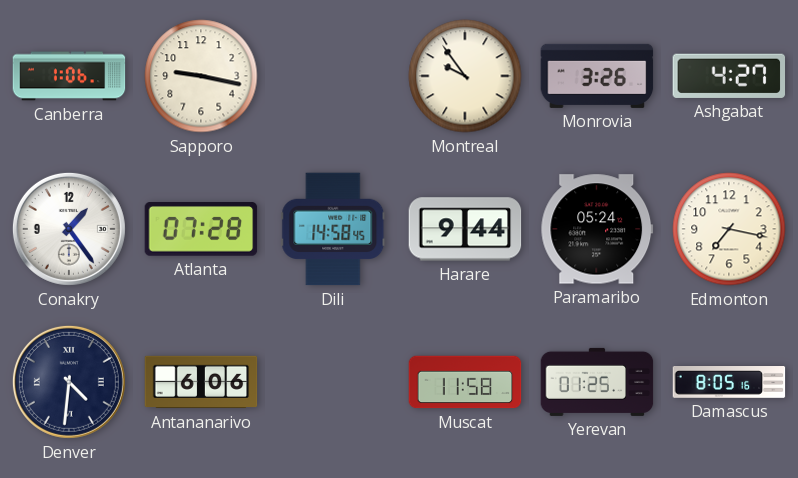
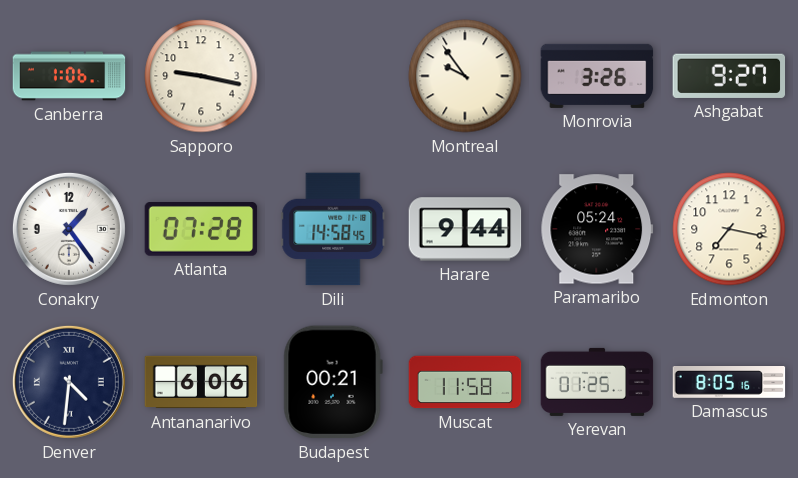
Ashgabat: 4:27 -> 9:27
Budapest: none -> 00:21
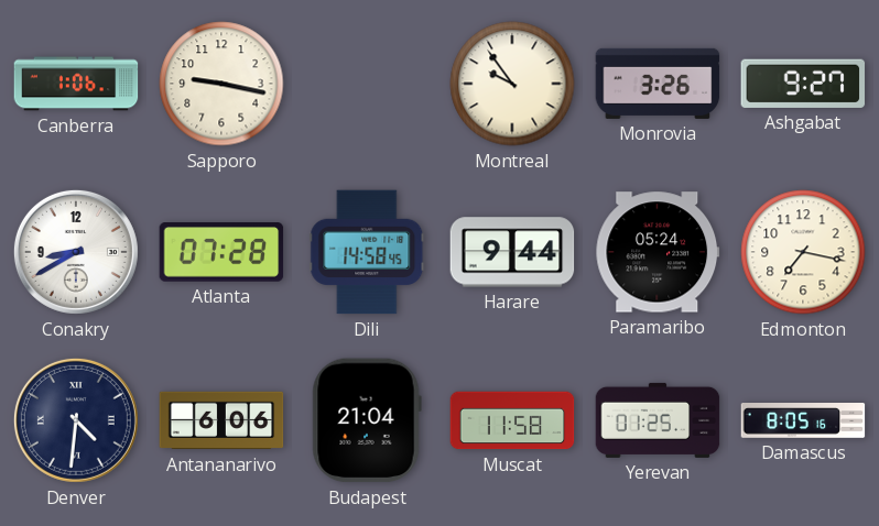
Conakry: 1:24 -> 8:40
Budapest: 00:21 -> 21:04
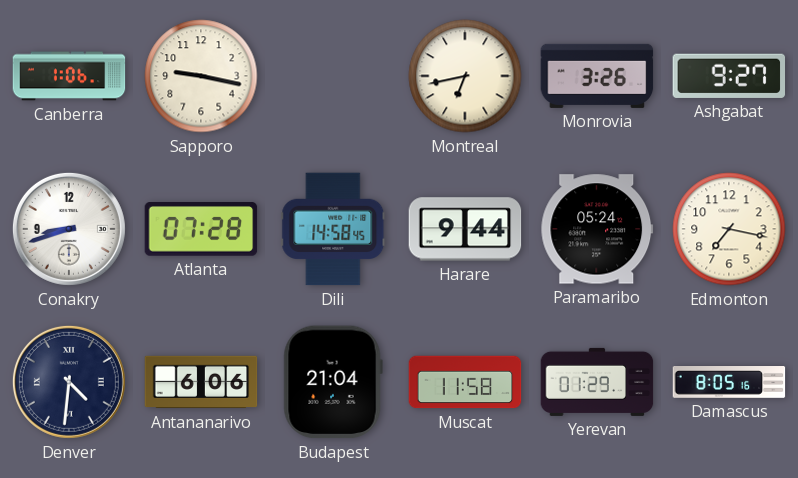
Montreal: 9:54 -> 6:43
Conakry: 8:40 -> 8:42
Yerevan: 01:25 -> 01:29
